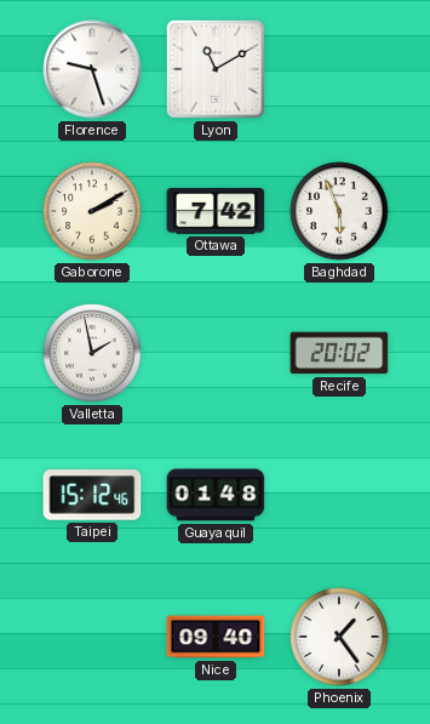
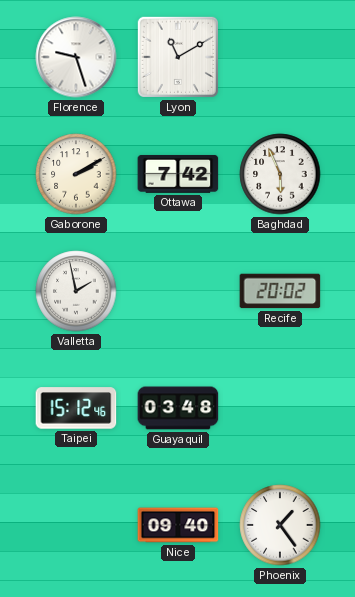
Guayaquil: 01:48 -> 03:48
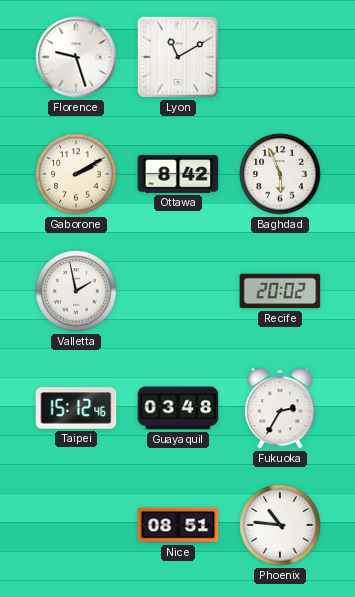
Ottawa: 7:42 -> 8:42
Fukuoka: none -> 2:35
Nice: 09:40 -> 08:51
Phoenix: 1:24 -> 10:46
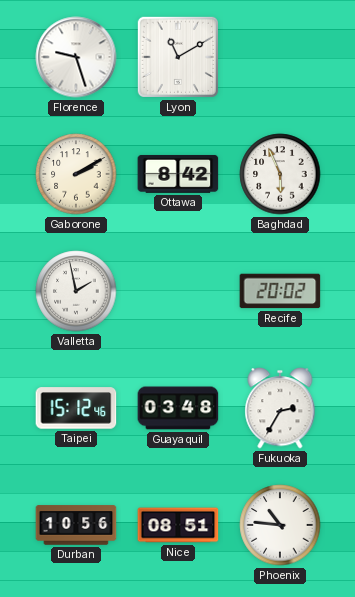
Durban: none -> 10:56
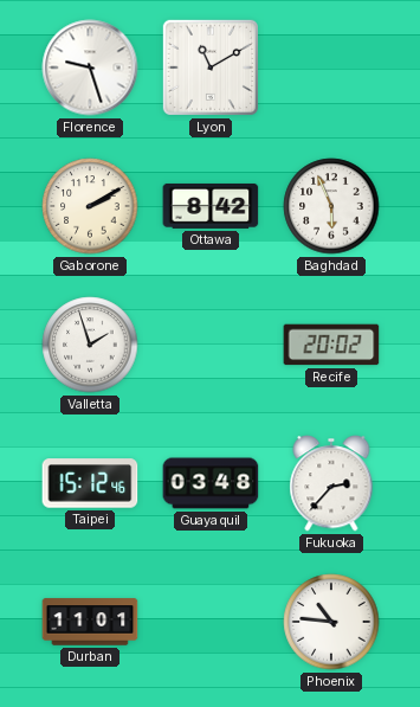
Valletta: 1:58 -> 1:57
Fukuoka: 2:35 -> 2:37
Durban: 10:56 -> 11:01
Nice: 08:51 -> none
